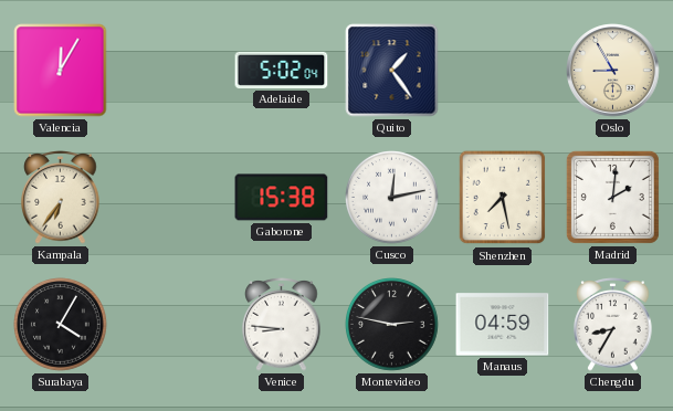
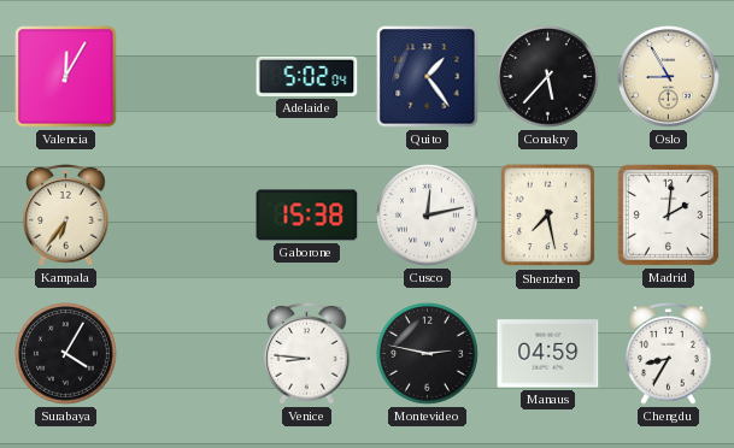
Conakry: none -> 5:37
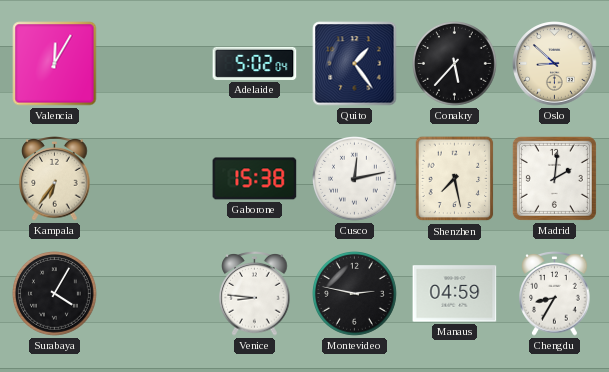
Oslo: 8:55 -> 8:52
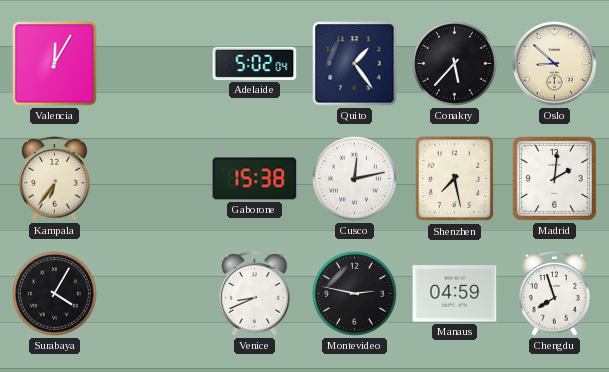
Venice: 8:46 -> 8:41
Chengdu: 8:35 -> 7:57
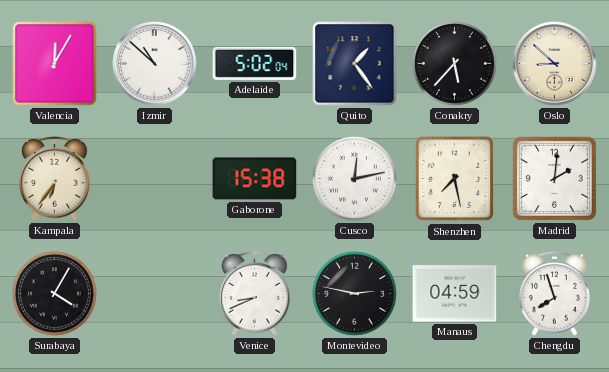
Izmir: none -> 10:52
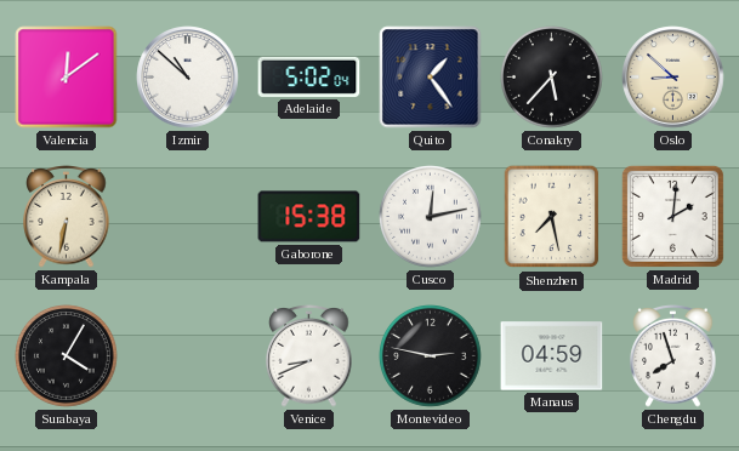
Valencia: 12:05 -> 12:09
Kampala: 6:36 -> 6:32
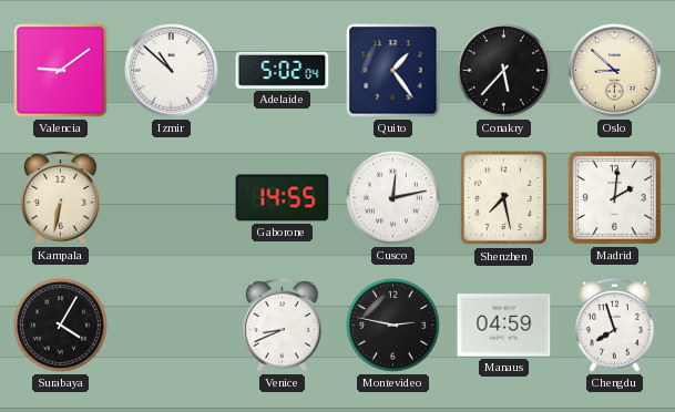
Valencia: 12:09 -> 9:09
Gaborone: 15:38 -> 14:55
